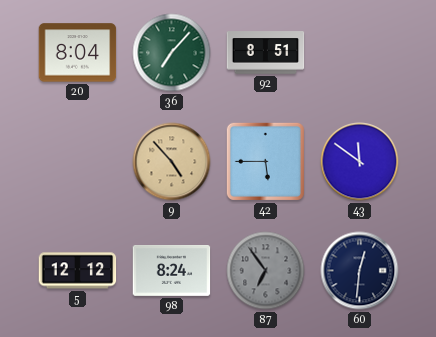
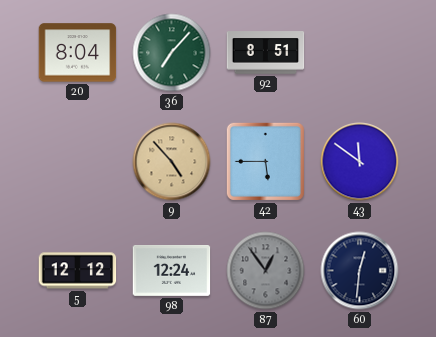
98: 8:24 -> 12:24
87: 6:54 -> 12:54
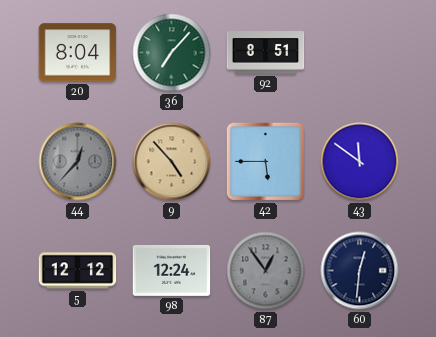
44: none -> 12:37
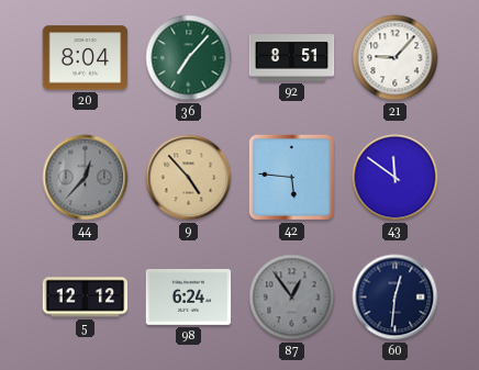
21: none -> 9:07
42: 5:45 -> 5:46
98: 12:24 -> 6:24
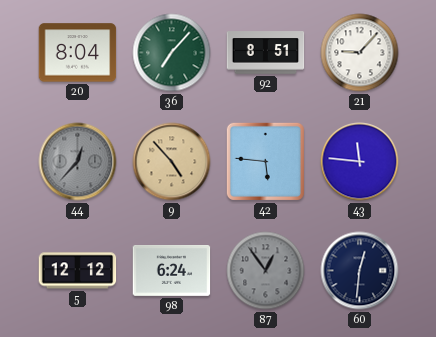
43: 11:51 -> 11:46
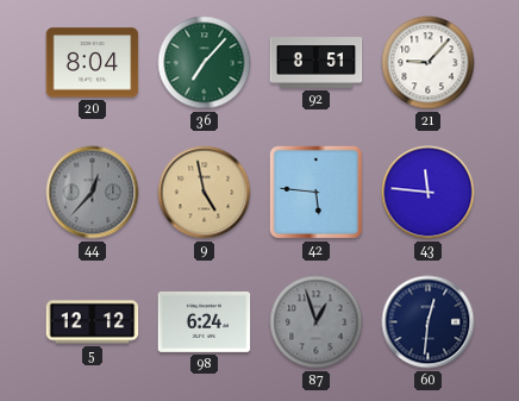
9: 4:53 -> 4:58
87: 12:54 -> 12:57
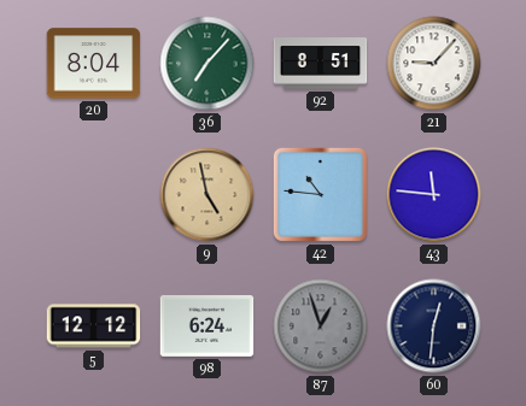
44: 12:37 -> none
42: 5:46 -> 10:46
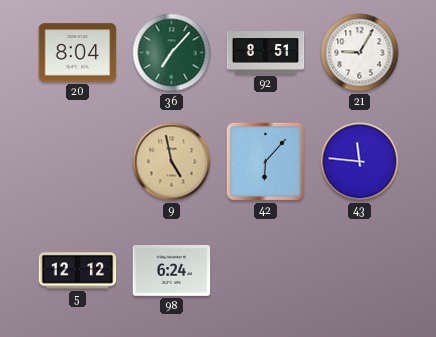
21: 9:07 -> 9:05
42: 10:46 -> 6:07
87: 12:57 -> none
60: 12:31 -> none
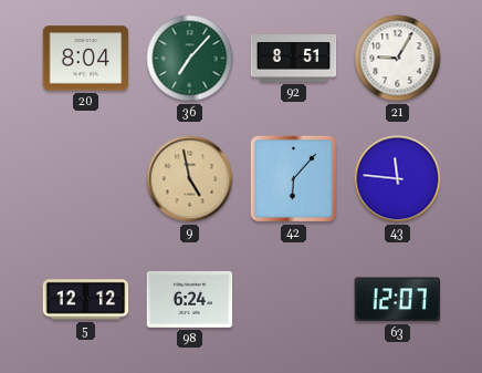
63: none -> 12:07
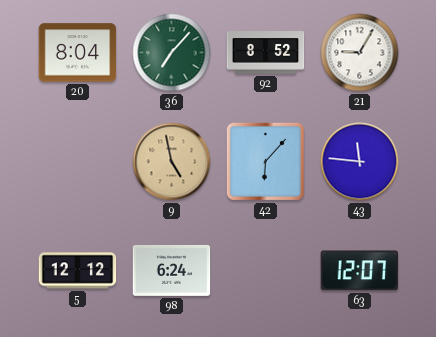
92: 8:51 -> 8:52
